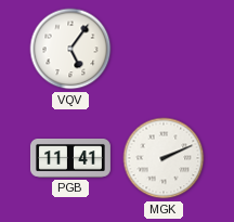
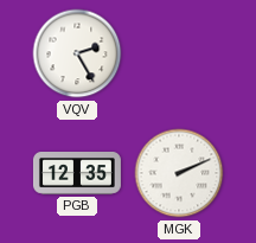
VQV: 5:06 -> 2:25
PGB: 11:41 -> 12:35
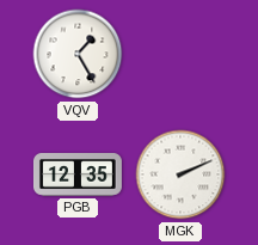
VQV: 2:25 -> 1:25
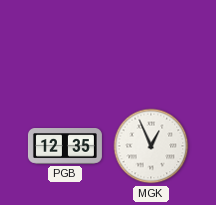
VQV: 1:25 -> none
MGK: 2:11 -> 12:56
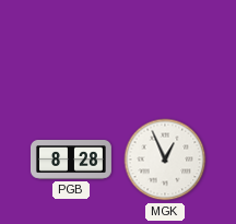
PGB: 12:35 -> 8:28
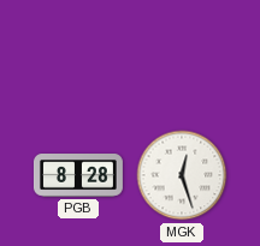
MGK: 12:56 -> 12:27
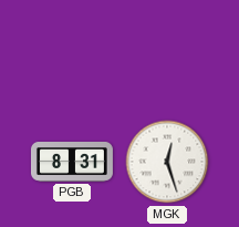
PGB: 8:28 -> 8:31
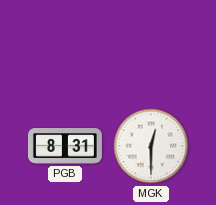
MGK: 12:27 -> 12:30
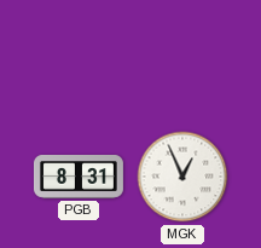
MGK: 12:30 -> 12:56
